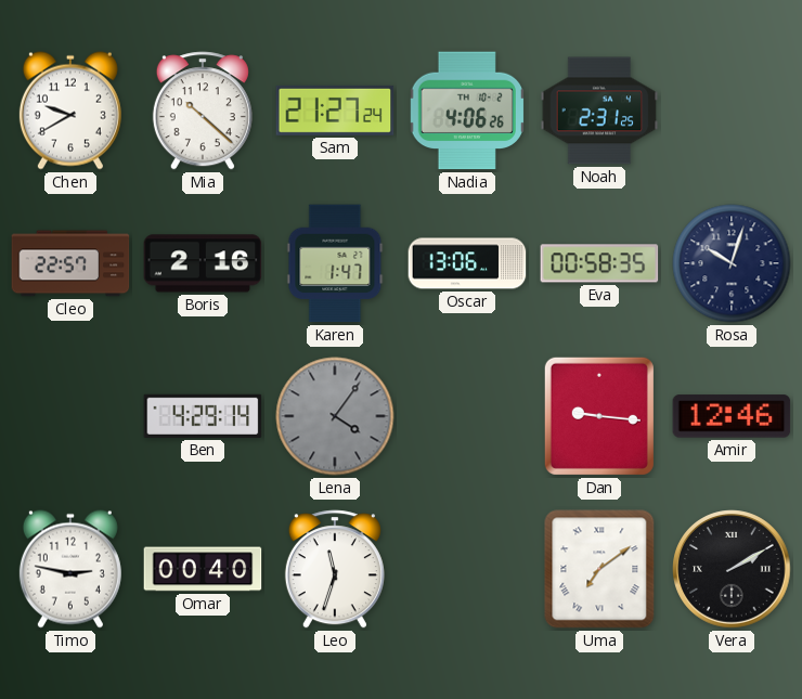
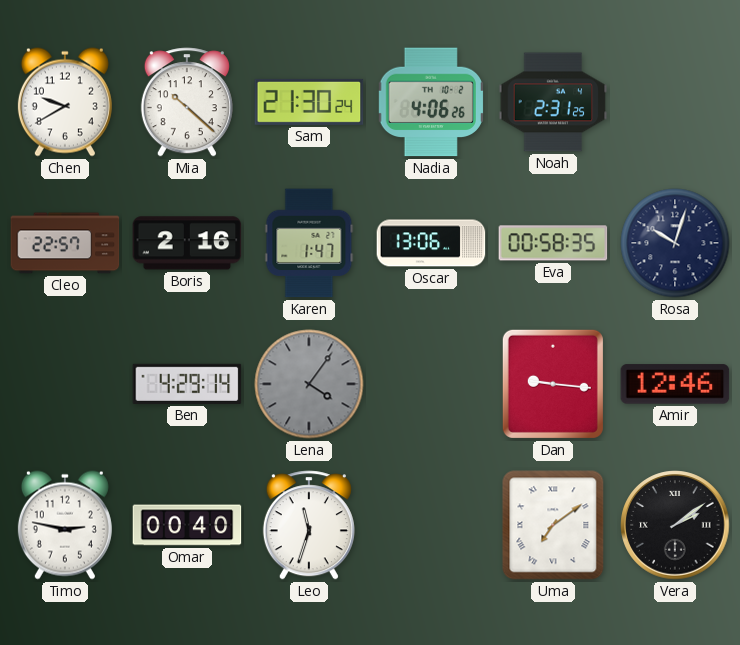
Sam: 21:27 -> 21:30
Vera: 2:10 -> 2:09
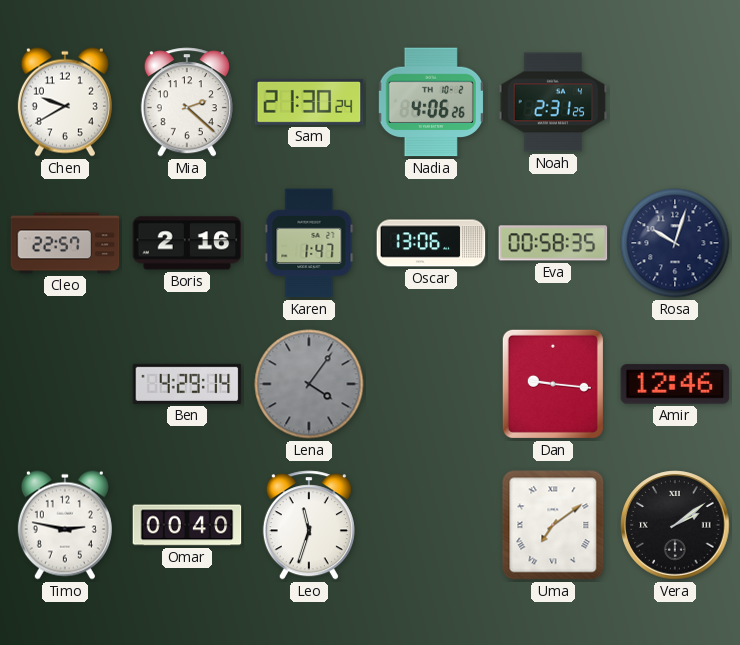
Mia: 10:22 -> 2:22
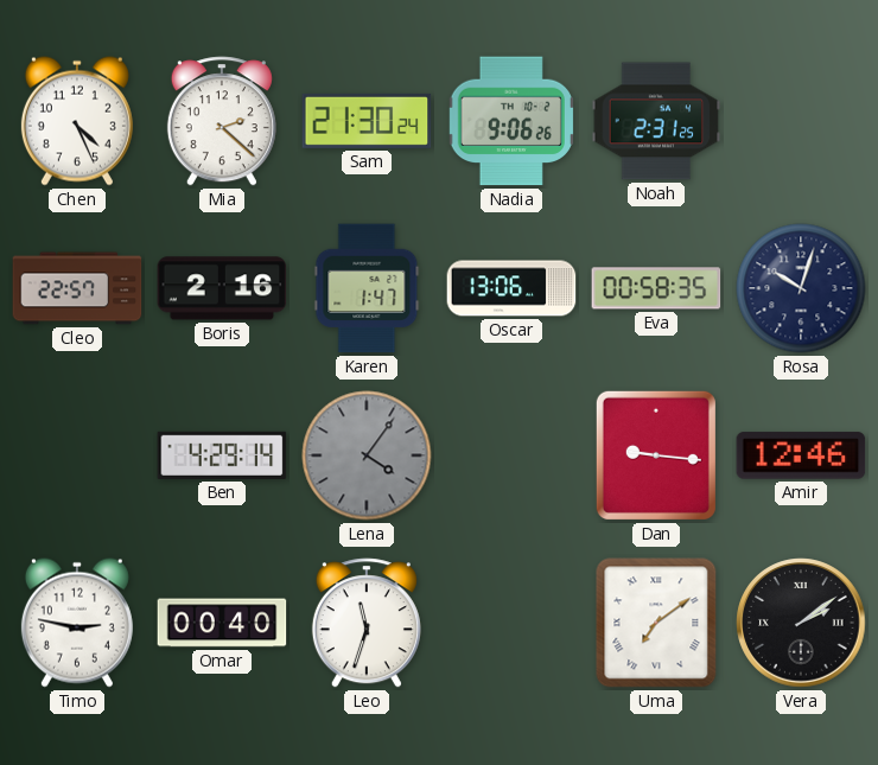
Chen: 9:40 -> 4:26
Nadia: 4:06 -> 9:06
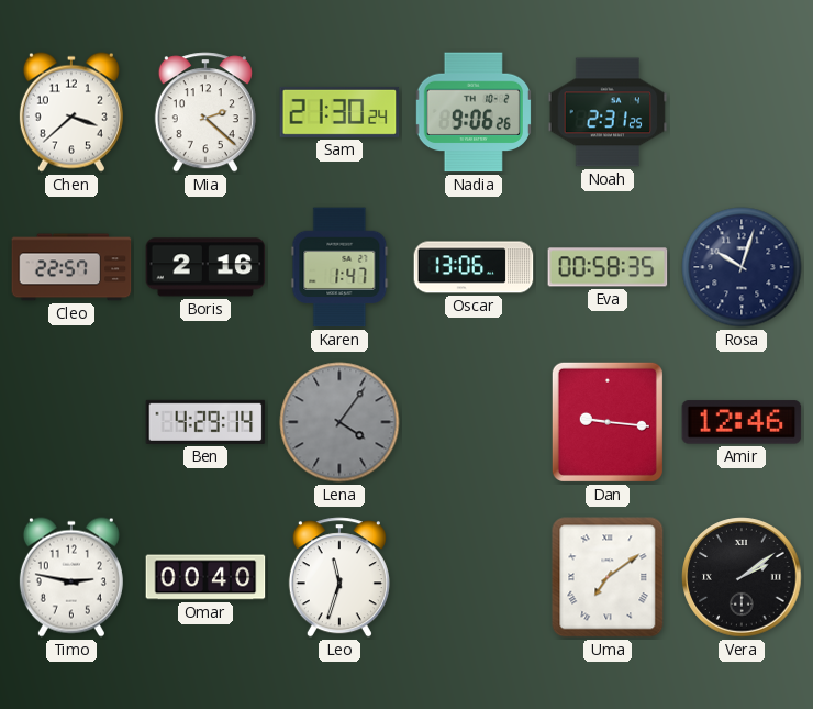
Chen: 4:26 -> 3:38
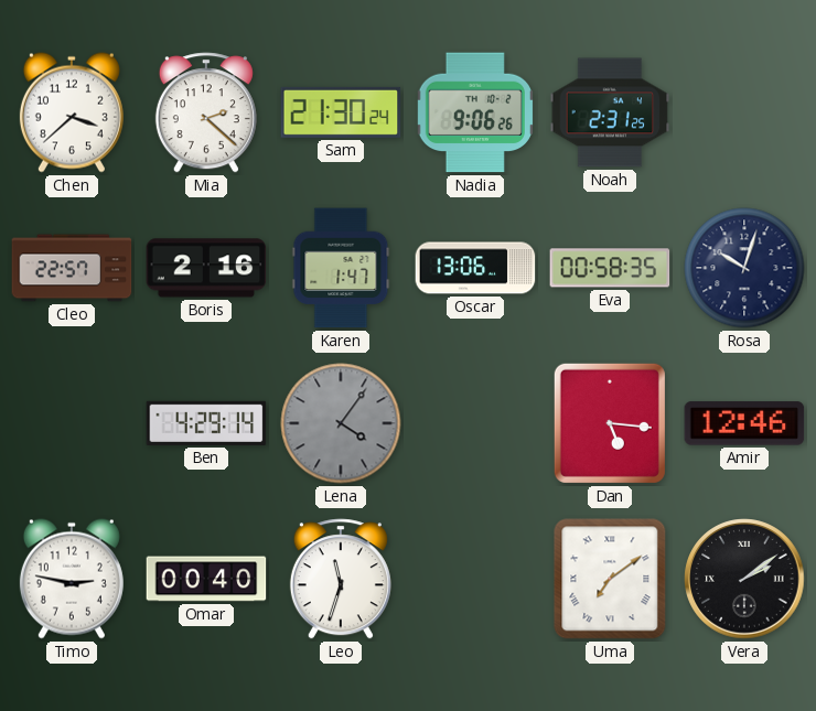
Dan: 9:16 -> 5:16
